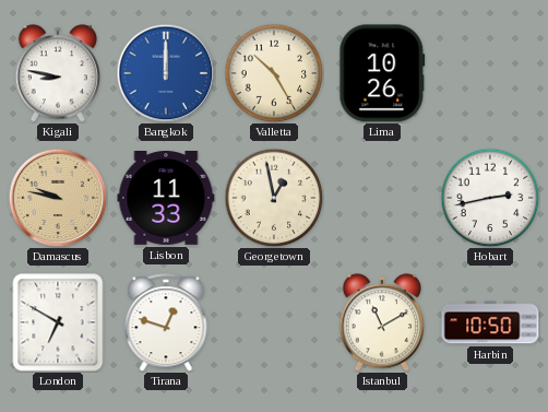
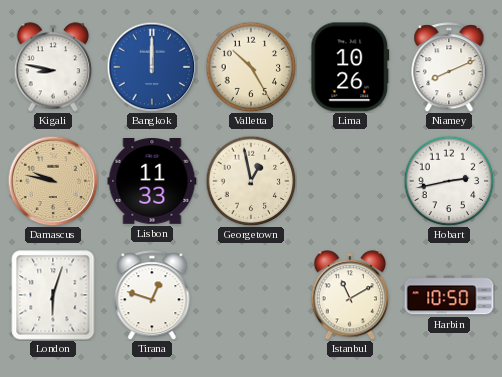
Niamey: none -> 8:11
London: 6:50 -> 6:03
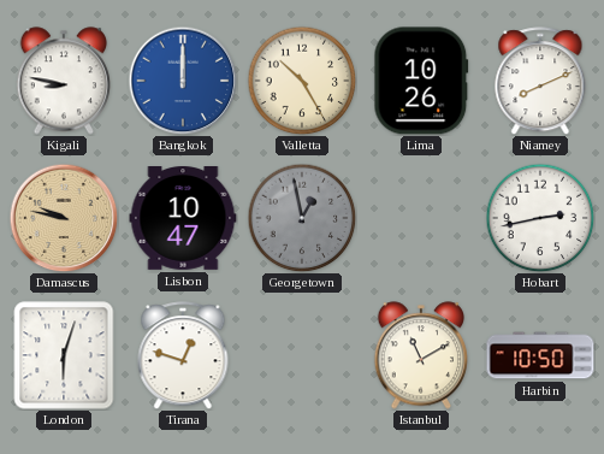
Lisbon: 11:33 -> 10:47
Georgetown dial: cream -> grey
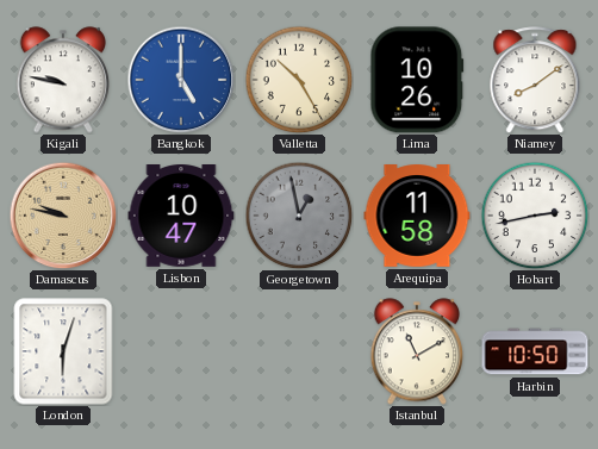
Kigali: 8:47 -> 9:47
Bangkok: 12:00 -> 5:00
Niamey: 8:11 -> 8:09
Arequipa: none -> 11:58
Tirana: 12:48 -> none
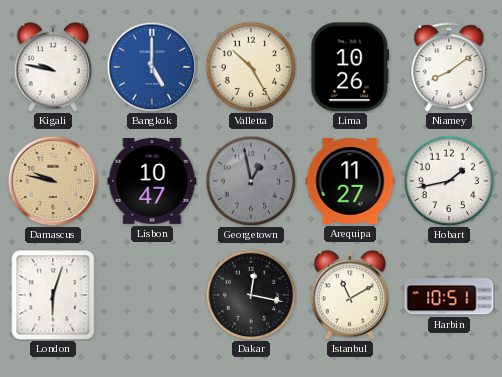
Arequipa: 11:58 -> 11:27
Hobart: 2:43 -> 1:43
Dakar: none -> 12:17
Harbin: 10:50 -> 10:51
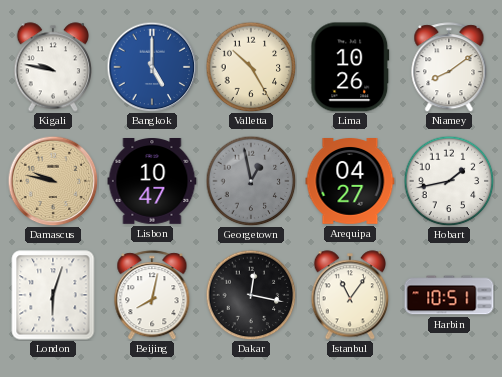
Arequipa: 11:27 -> 04:27
Beijing: none -> 8:02
Istanbul: 11:10 -> 11:06
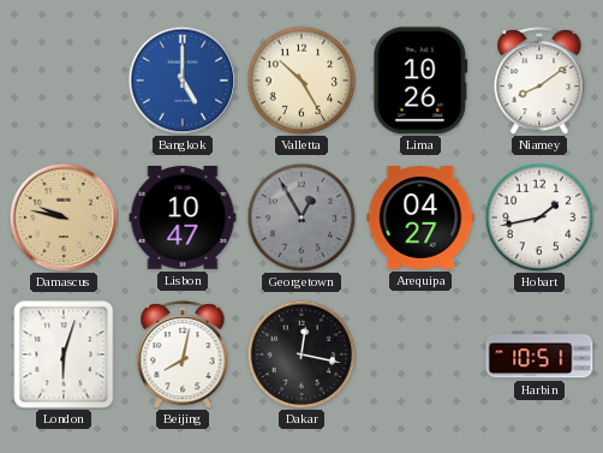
Kigali: 9:47 -> none
Georgetown: 12:58 -> 12:55
Istanbul: 11:06 -> none
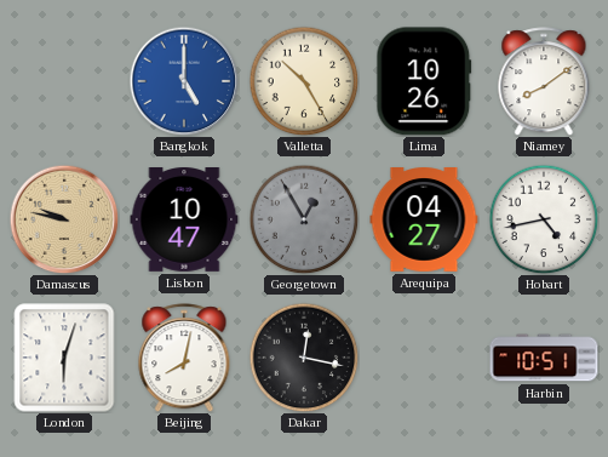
Hobart: 1:43 -> 4:43
